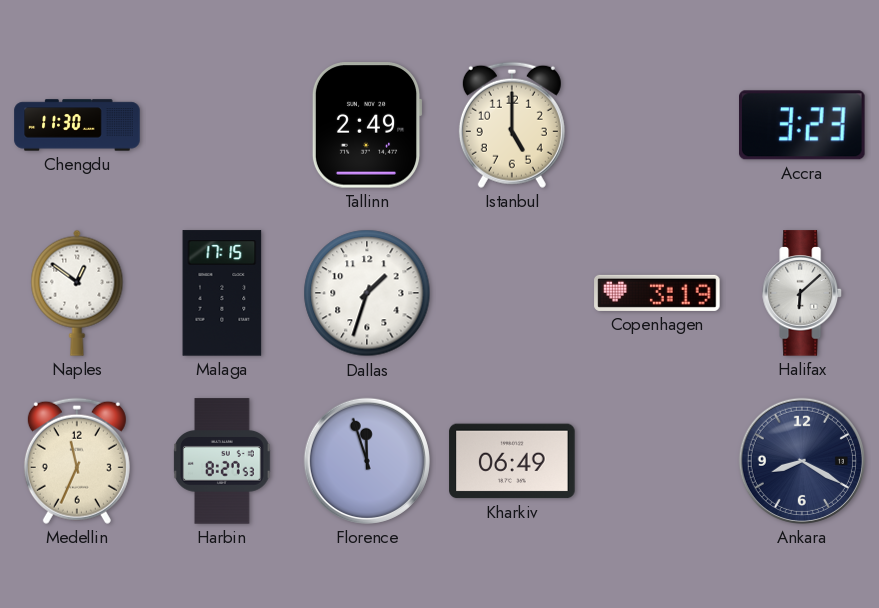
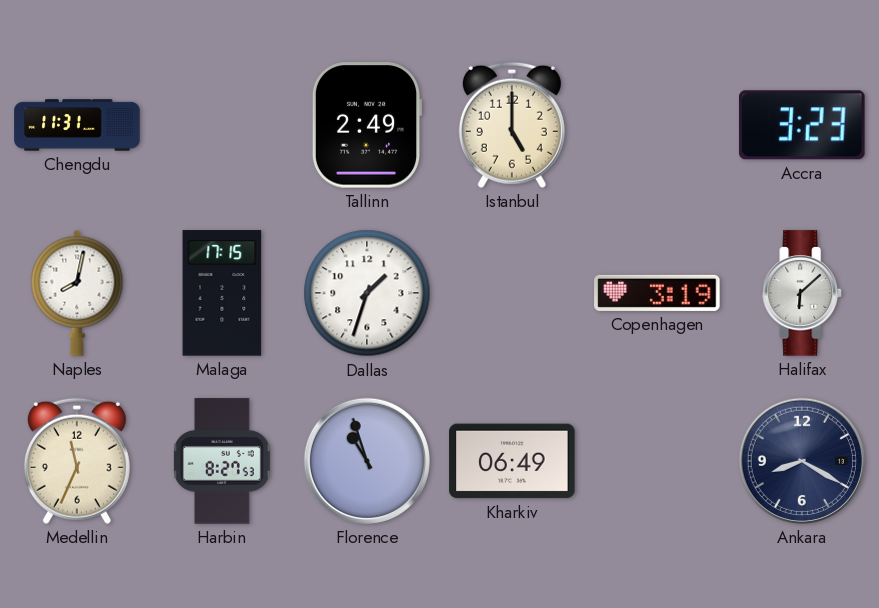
Chengdu: 11:30 -> 11:31
Naples: 12:51 -> 8:02
Florence: 11:57 -> 10:57
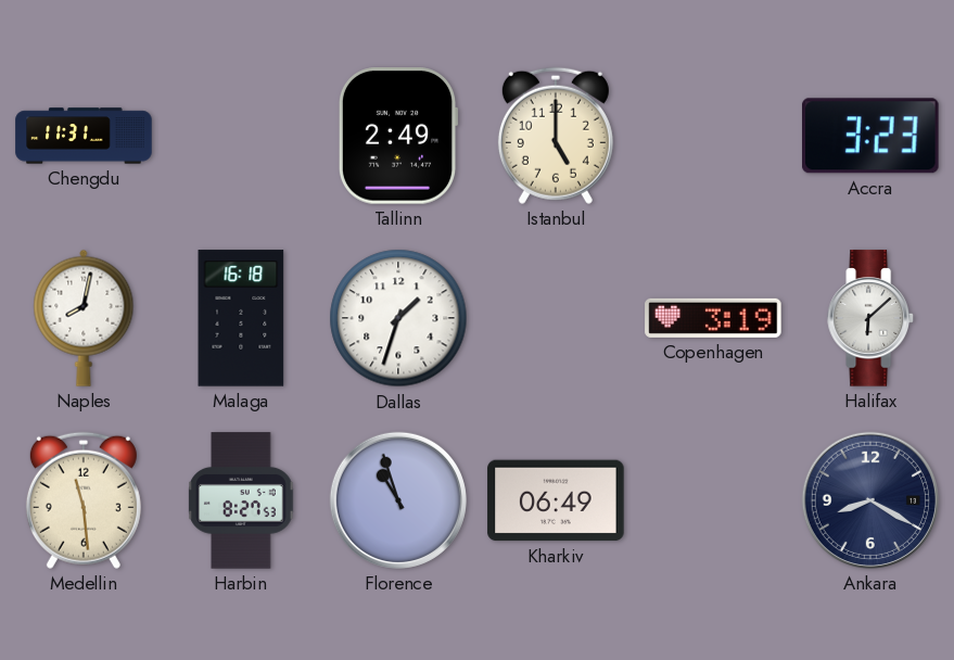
Malaga: 17:15 -> 16:18
Medellin: 11:34 -> 11:29
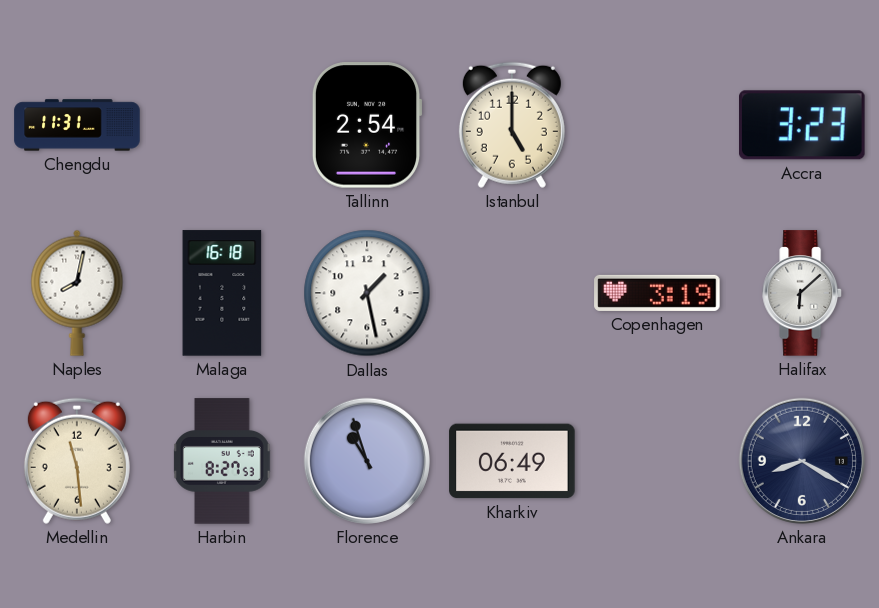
Tallinn: 2:49 -> 2:54
Dallas: 1:33 -> 1:28
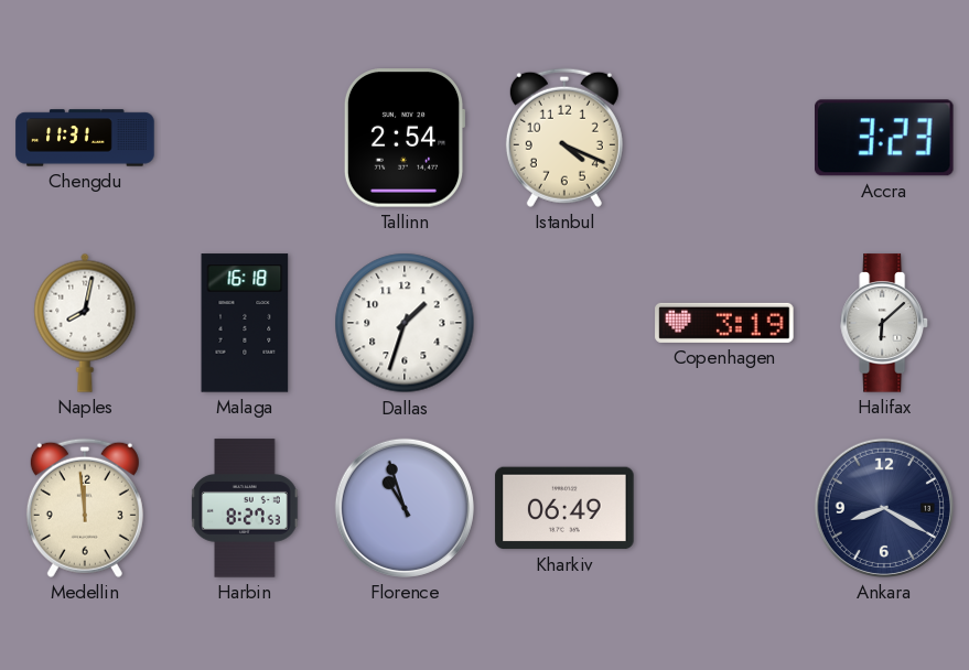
Istanbul: 5:00 -> 4:19
Dallas: 1:28 -> 1:33
Medellin: 11:29 -> 11:59
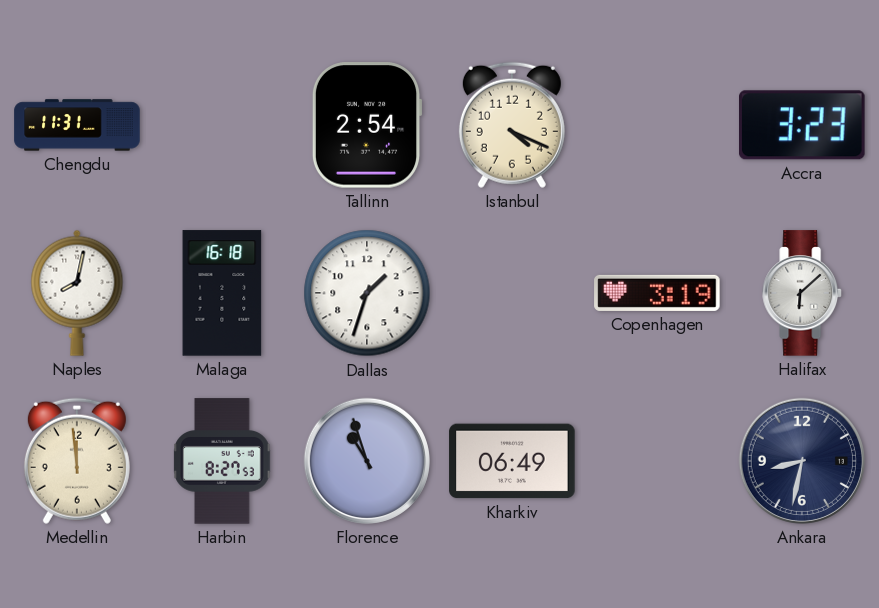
Ankara: 8:20 -> 8:32
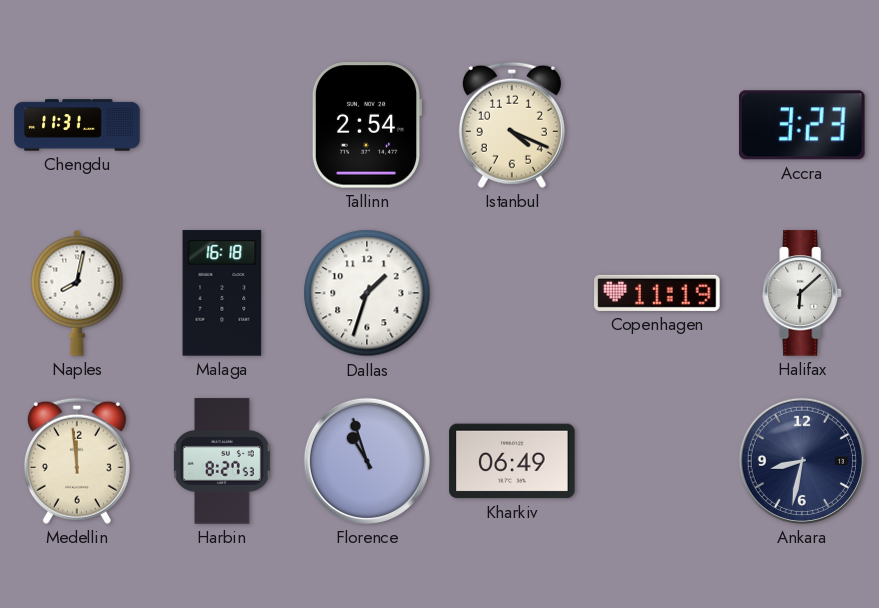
Copenhagen: 3:19 -> 11:19
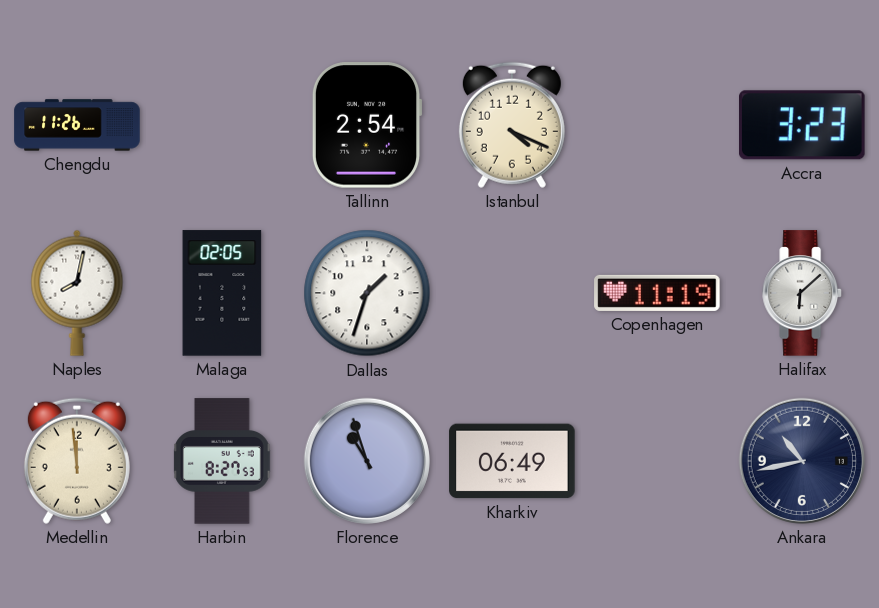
Chengdu: 11:31 -> 11:26
Malaga: 16:18 -> 02:05
Ankara: 8:32 -> 10:43
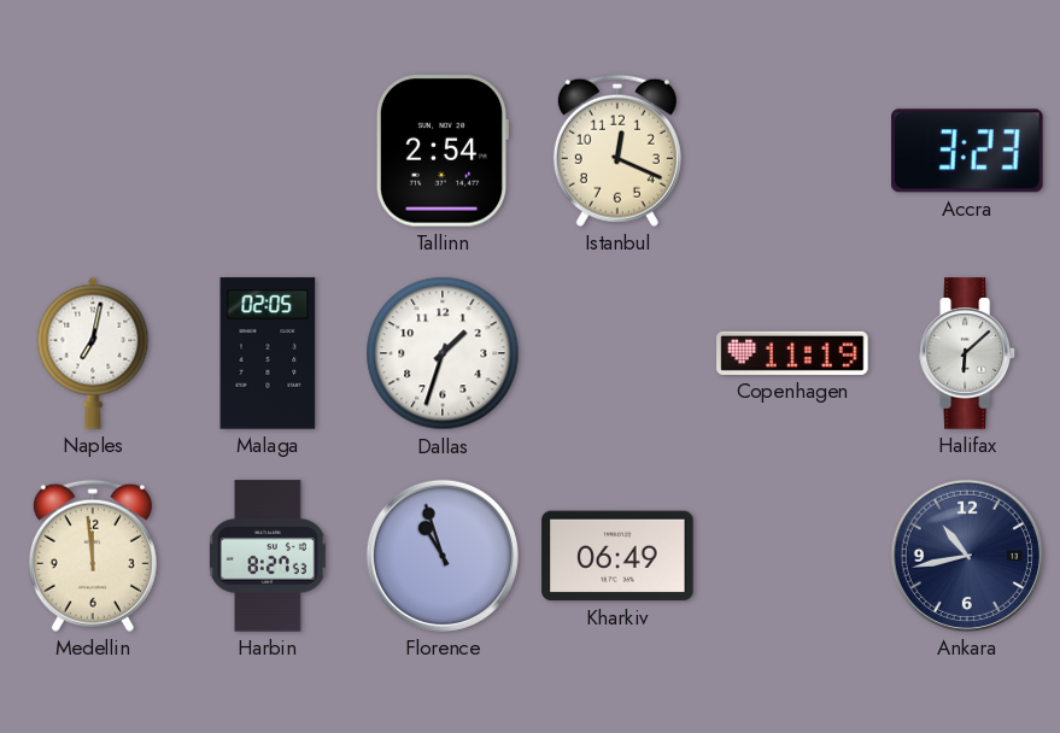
Chengdu: 11:26 -> none
Istanbul: 4:19 -> 12:19
Naples: 8:02 -> 7:02
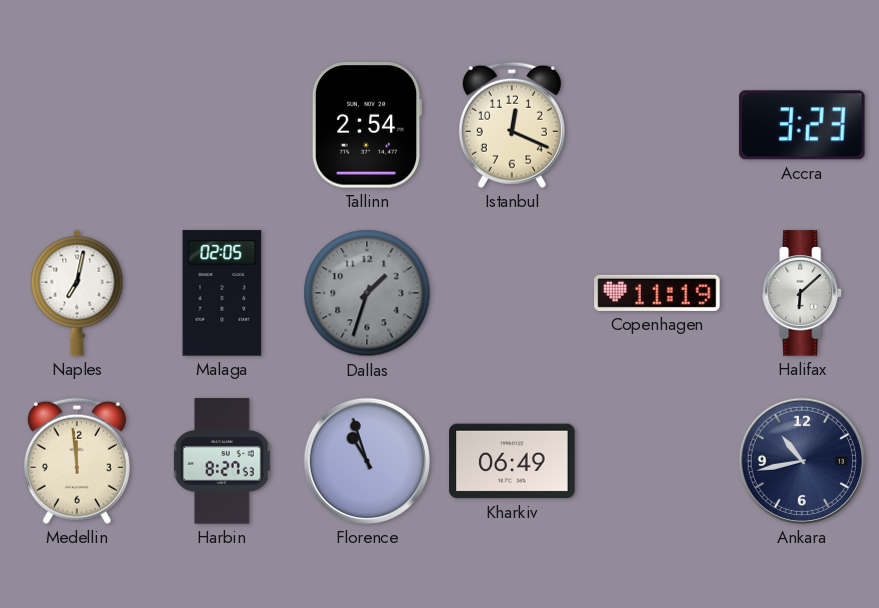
Dallas dial: white -> grey
